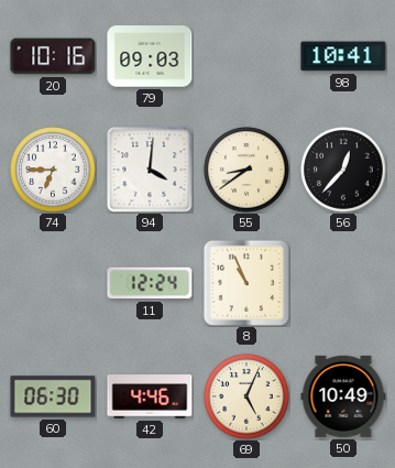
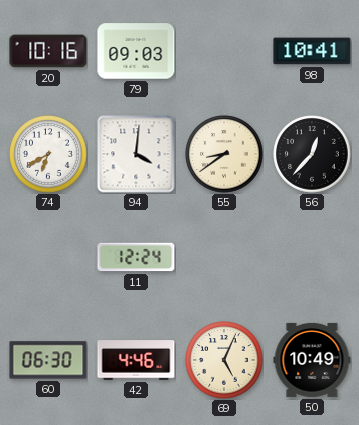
74: 6:45 -> 6:40
8: 10:56 -> none
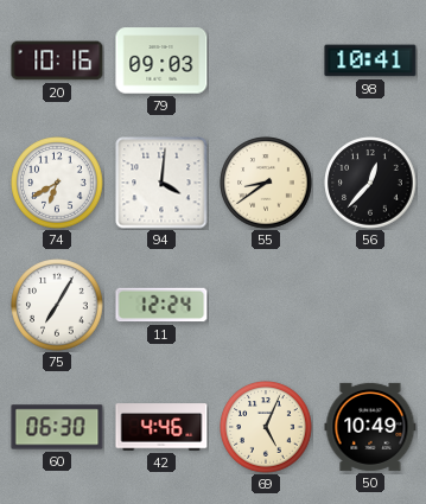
75: none -> 7:05
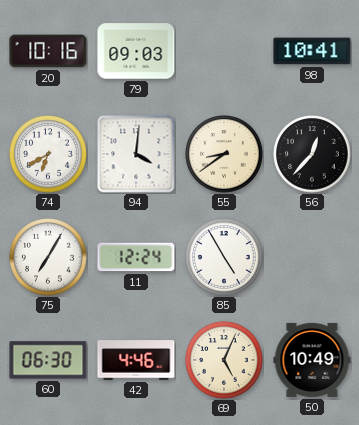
85: none -> 4:55
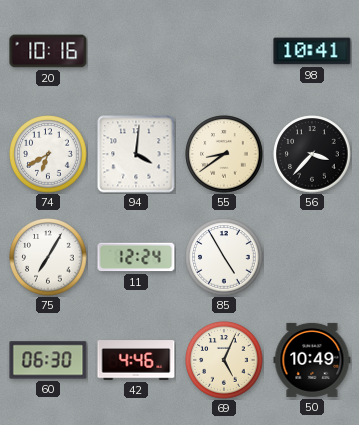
79: 09:03 -> none
56: 12:37 -> 3:37
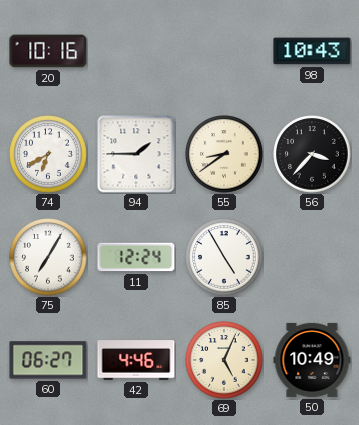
98: 10:41 -> 10:43
94: 4:01 -> 1:45
60: 06:30 -> 06:27
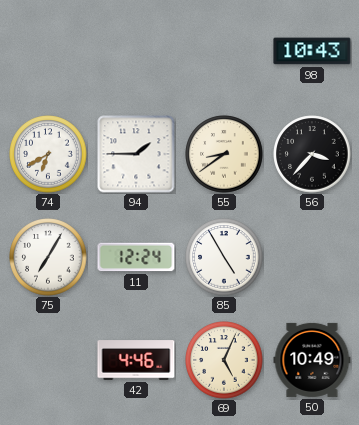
20: 10:16 -> none
60: 06:27 -> none
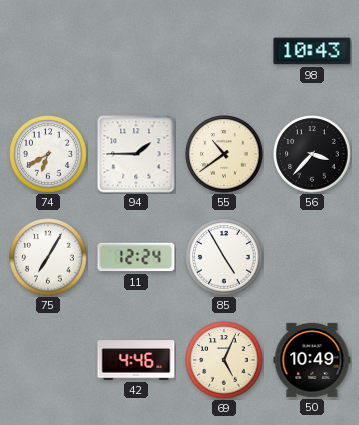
55: 8:39 -> 10:39
